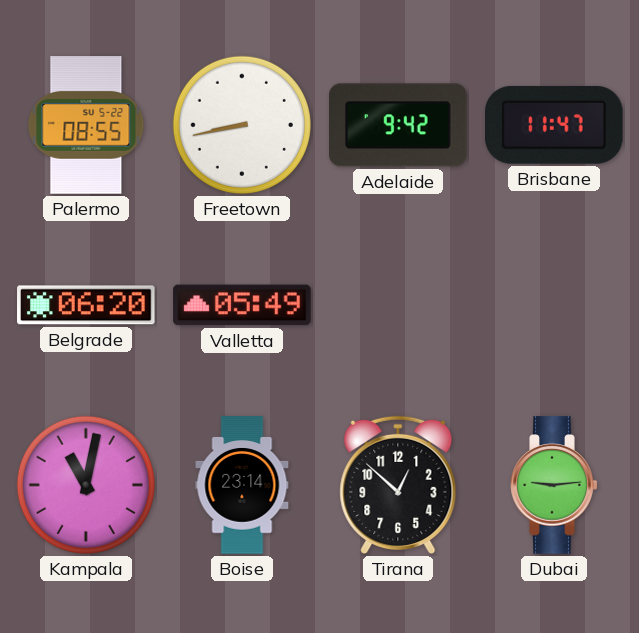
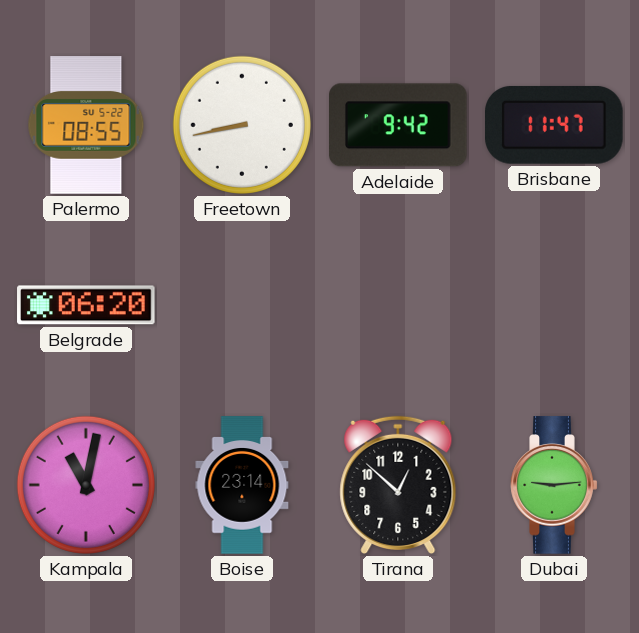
Valletta: 05:49 -> none
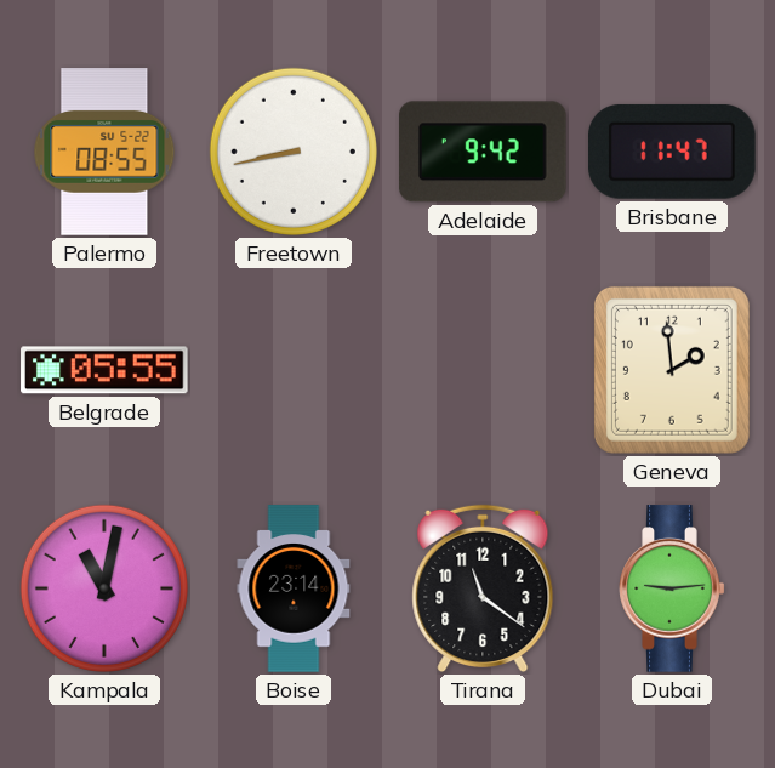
Belgrade: 06:20 -> 05:55
Geneva: none -> 1:59
Tirana: 12:52 -> 11:21
